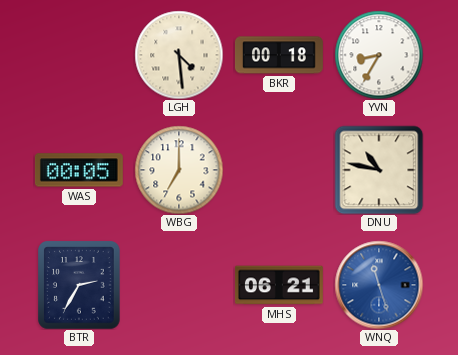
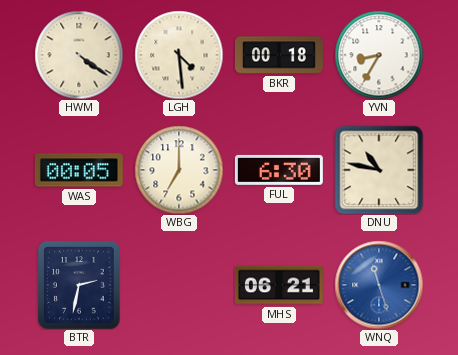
HWM: none -> 4:21
FUL: none -> 6:30
BTR: 2:35 -> 2:32
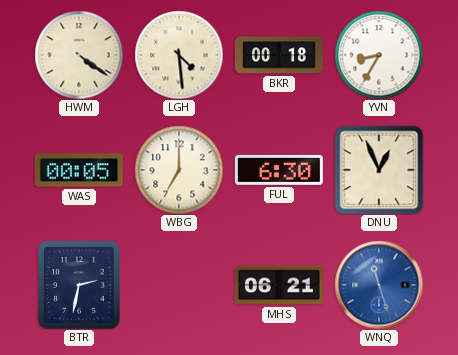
DNU: 10:47 -> 12:56
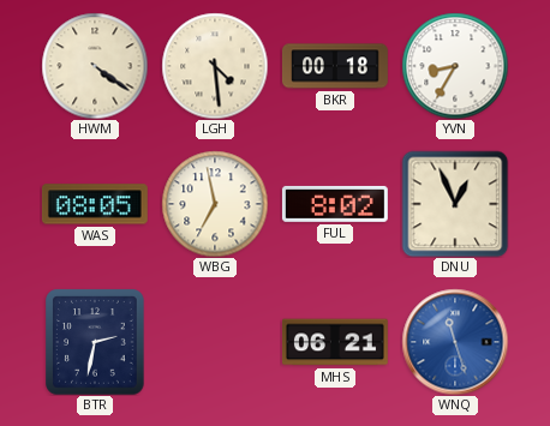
WAS: 00:05 -> 08:05
WBG: 7:00 -> 6:58
FUL: 6:30 -> 8:02
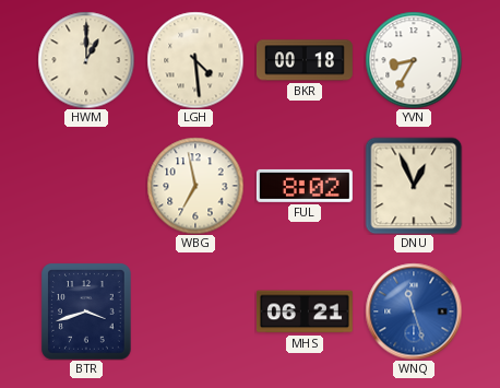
HWM: 4:21 -> 1:00
WAS: 08:05 -> none
BTR: 2:32 -> 3:42
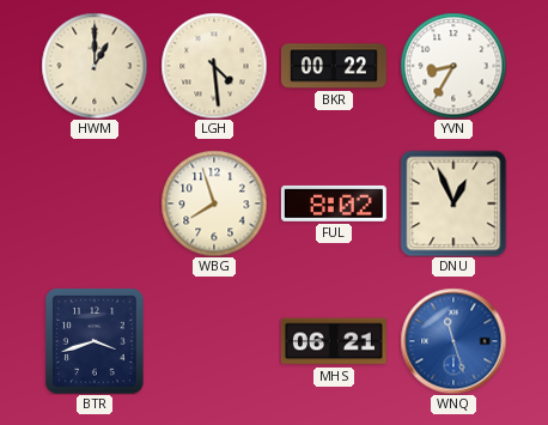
BKR: 00:18 -> 00:22
WBG: 6:58 -> 7:57
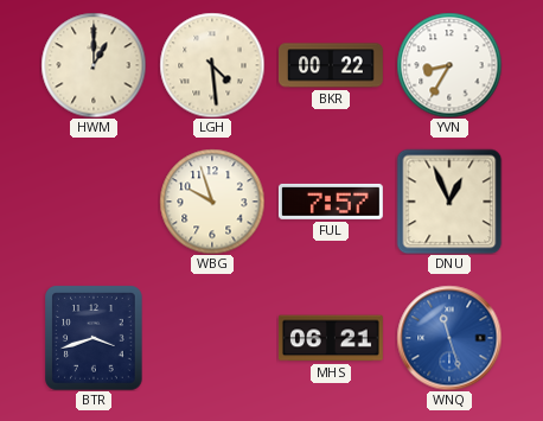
WBG: 7:57 -> 9:57
FUL: 8:02 -> 7:57
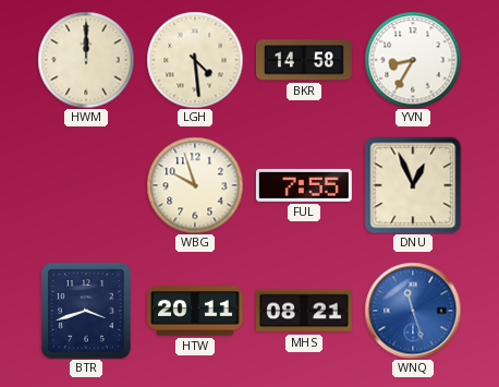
HWM: 1:00 -> 12:00
BKR: 00:22 -> 14:58
FUL: 7:57 -> 7:55
HTW: none -> 20:11
MHS: 06:21 -> 08:21
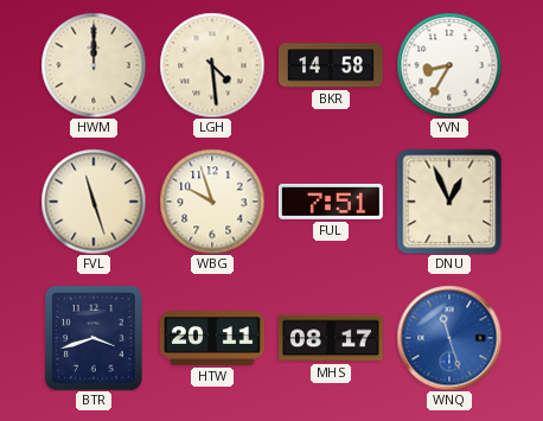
FVL: none -> 11:27
FUL: 7:55 -> 7:51
MHS: 08:21 -> 08:17
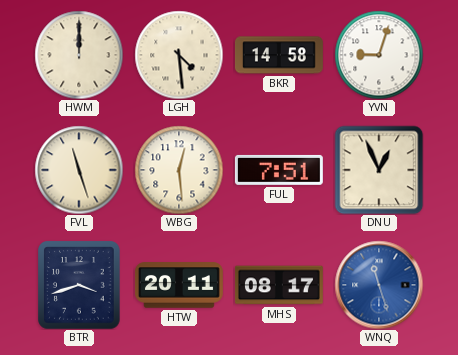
YVN: 8:35 -> 9:03
WBG: 9:57 -> 12:29
